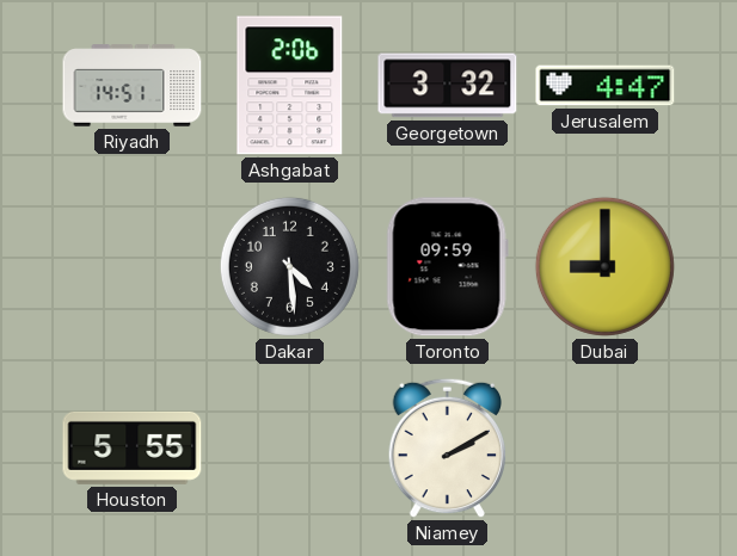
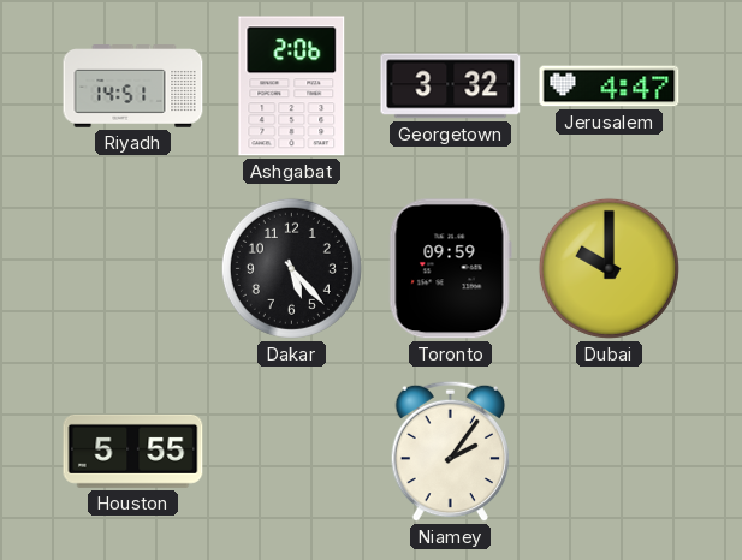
Dakar: 4:29 -> 5:23
Dubai: 9:00 -> 10:00
Niamey: 2:10 -> 2:06
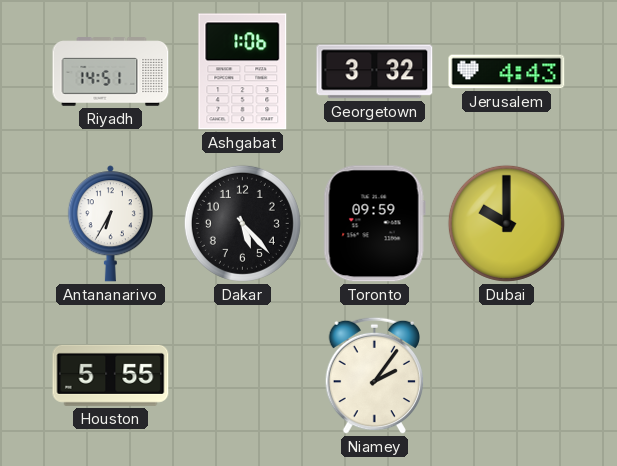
Ashgabat: 2:06 -> 1:06
Jerusalem: 4:47 -> 4:43
Antananarivo: none -> 6:35
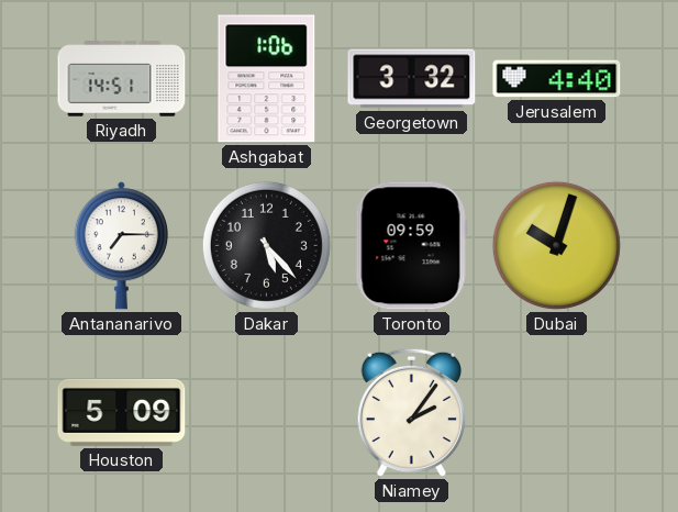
Jerusalem: 4:43 -> 4:40
Antananarivo: 6:35 -> 7:15
Dubai: 10:00 -> 10:03
Houston: 5:55 -> 5:09
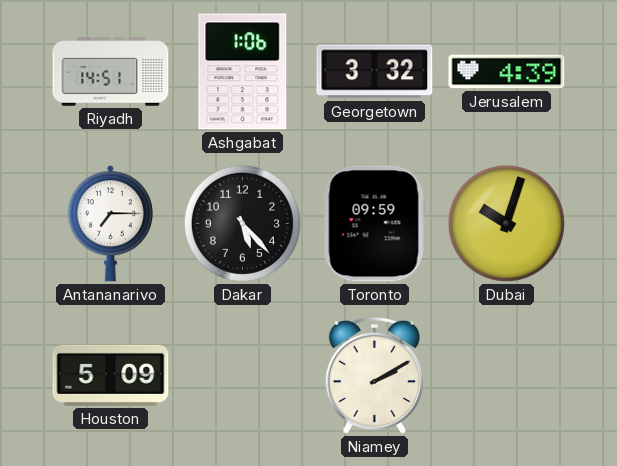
Jerusalem: 4:40 -> 4:39
Niamey: 2:06 -> 2:10
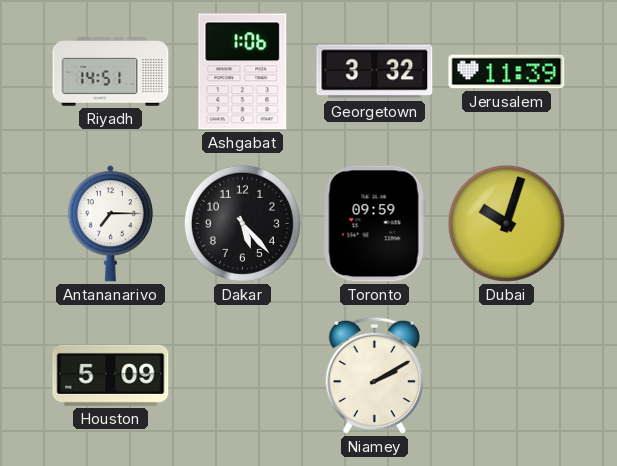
Jerusalem: 4:39 -> 11:39
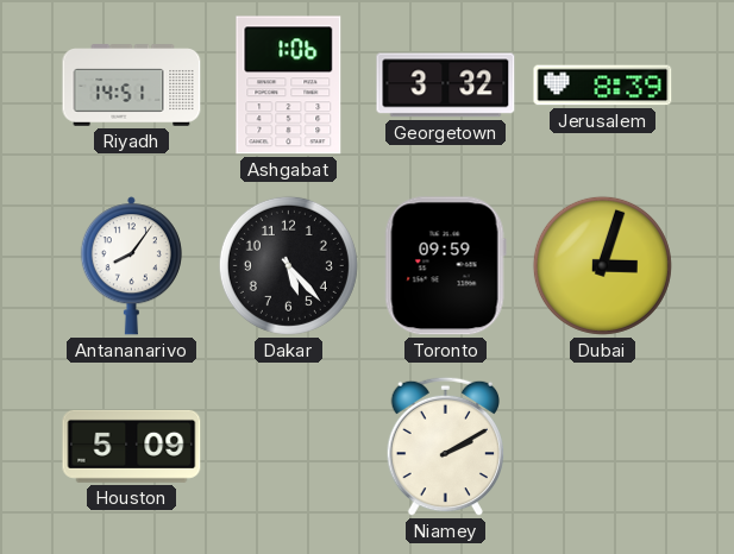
Jerusalem: 11:39 -> 8:39
Antananarivo: 7:15 -> 8:06
Dubai: 10:03 -> 3:03
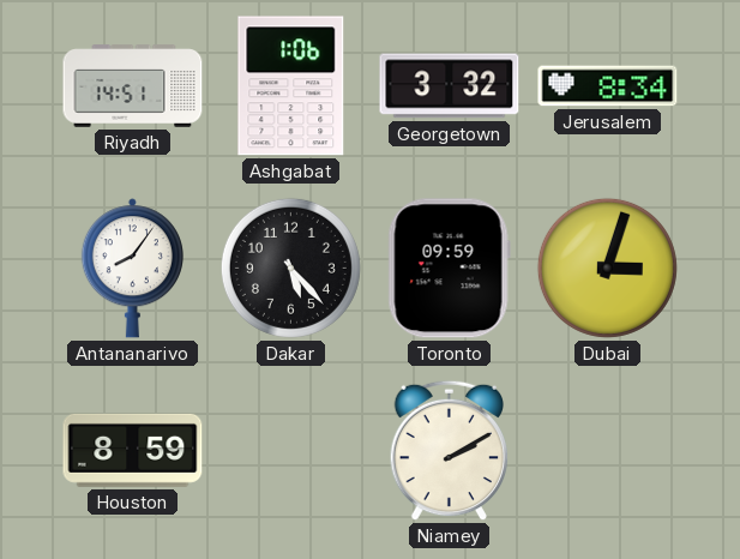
Jerusalem: 8:39 -> 8:34
Houston: 5:09 -> 8:59
